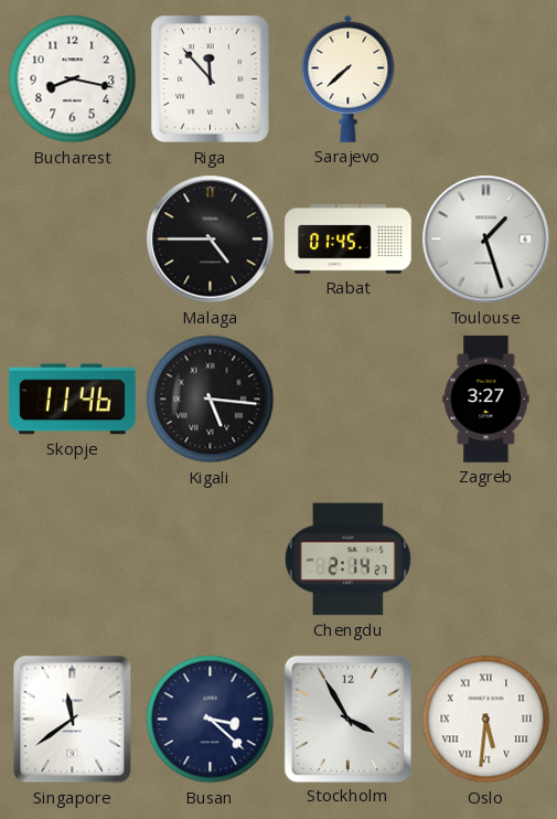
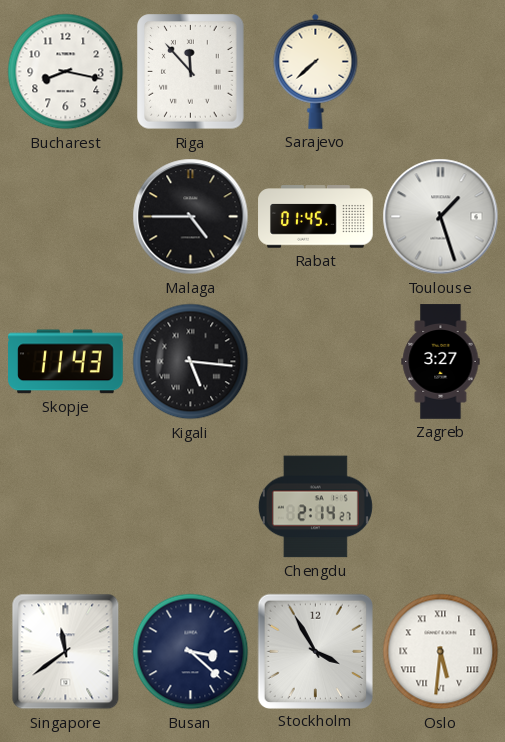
Skopje: 11:46 -> 11:43
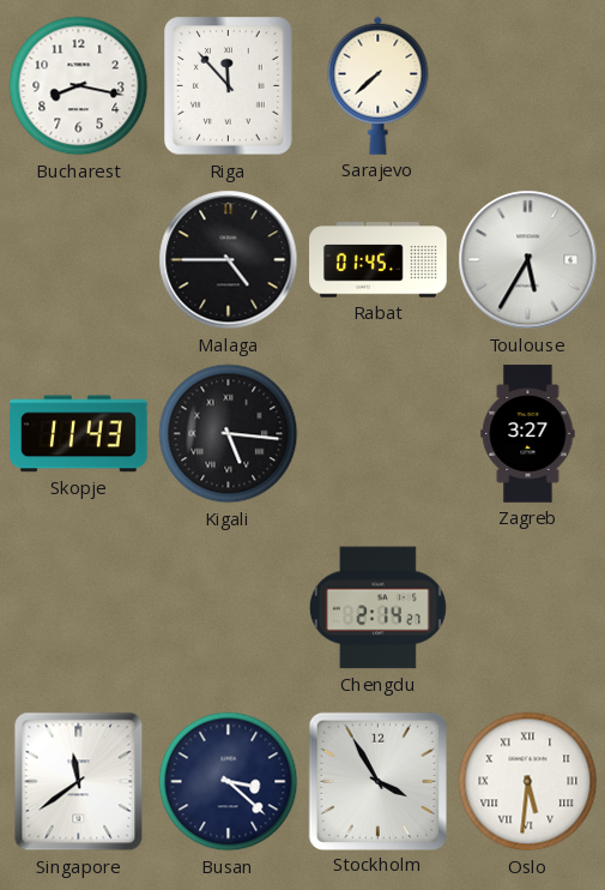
Toulouse: 1:27 -> 5:35
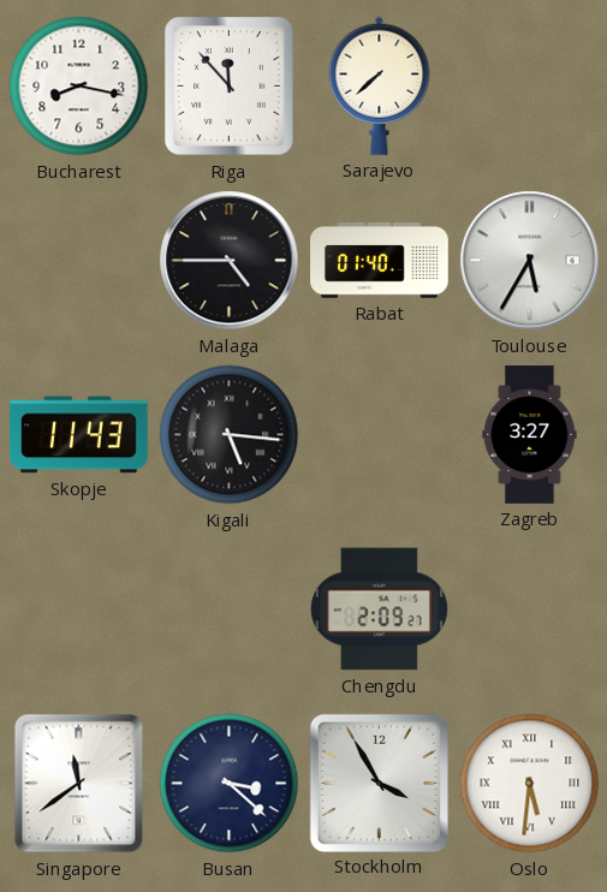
Rabat: 01:45 -> 01:40
Chengdu: 2:14 -> 2:09
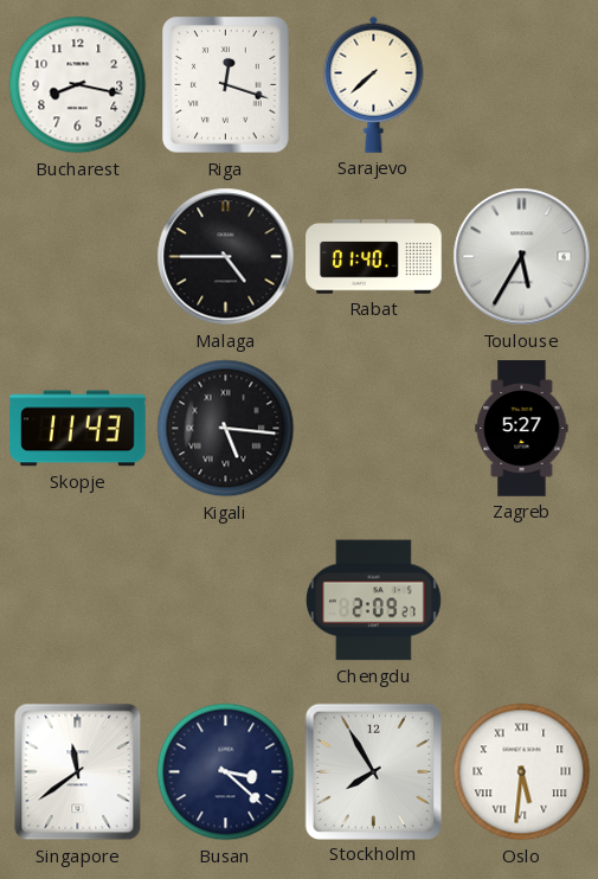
Riga: 11:53 -> 12:18
Zagreb: 3:27 -> 5:27
Stockholm: 3:55 -> 7:55
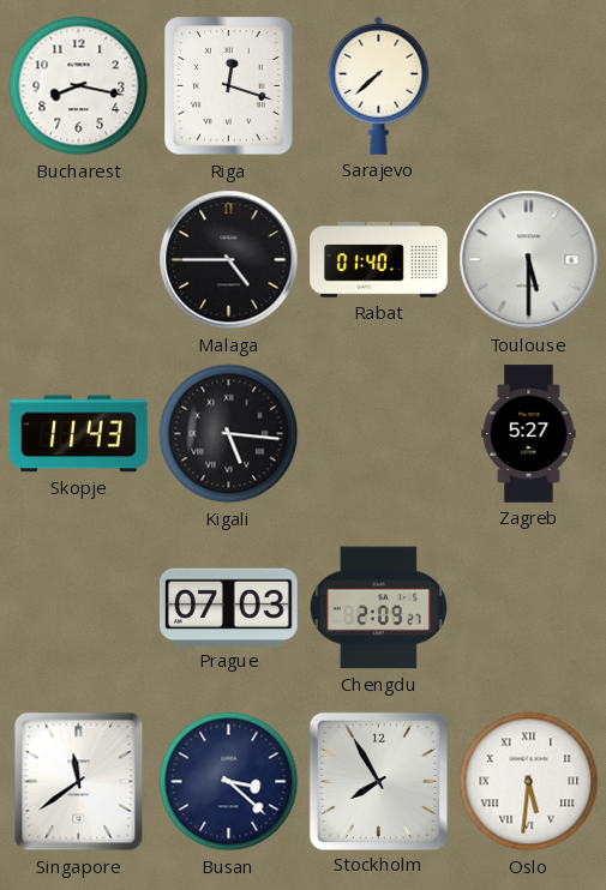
Toulouse: 5:35 -> 5:30
Prague: none -> 07:03
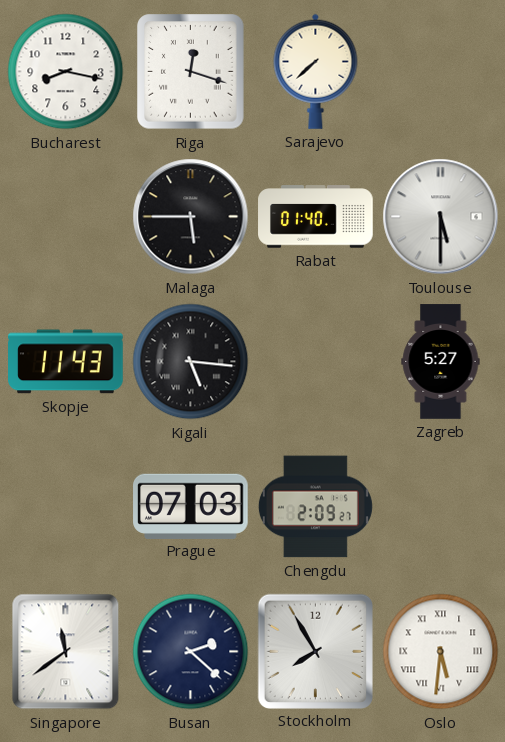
Malaga: 4:45 -> 5:45
Busan: 3:22 -> 2:22
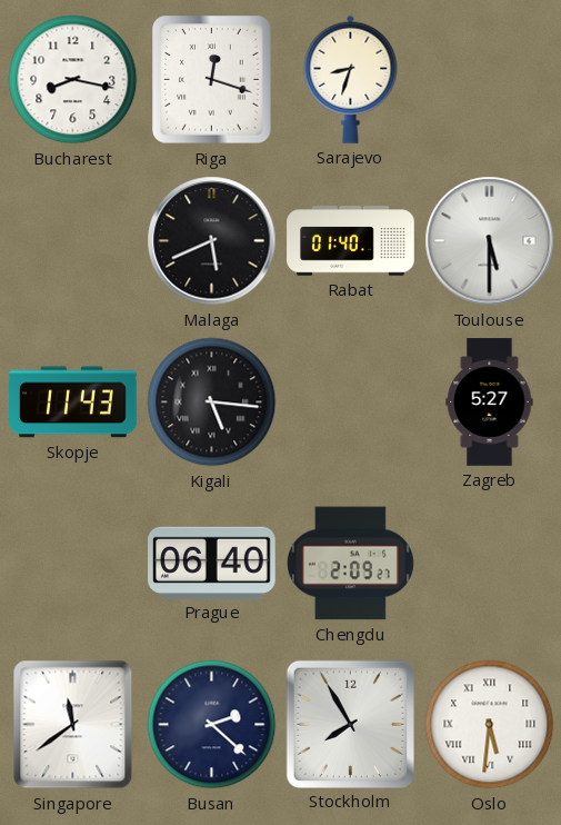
Sarajevo: 7:38 -> 8:33
Malaga: 5:45 -> 5:41
Prague: 07:03 -> 06:40
